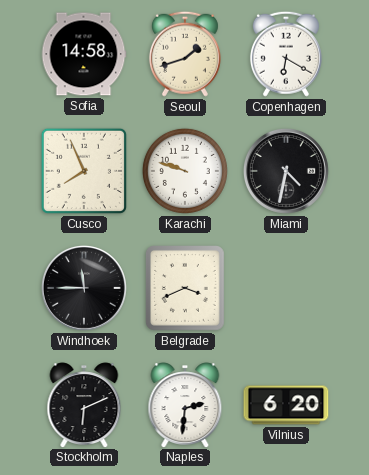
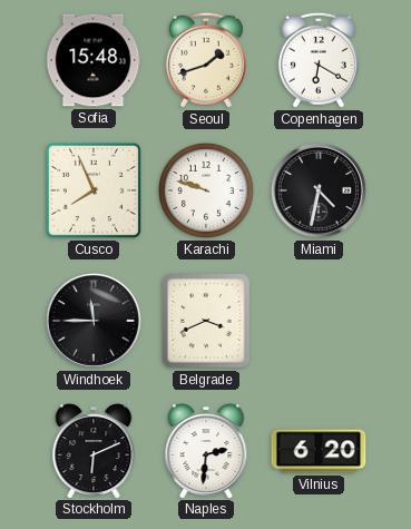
Sofia: 14:58 -> 15:48
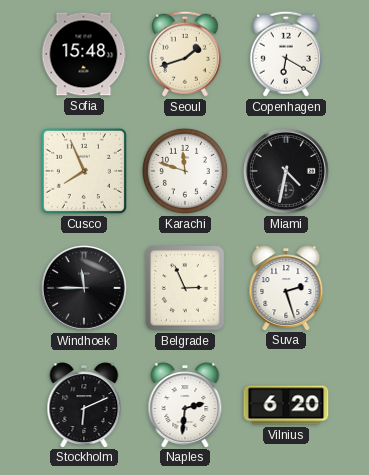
Karachi: 9:48 -> 11:48
Belgrade: 3:41 -> 2:56
Suva: none -> 2:27
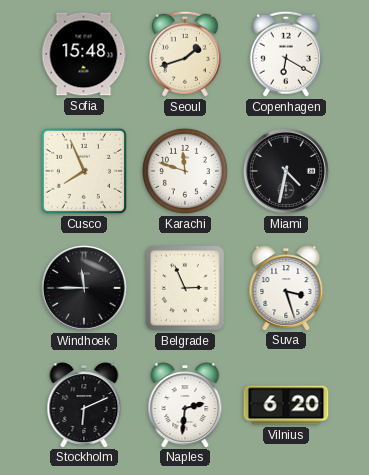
Suva: 2:27 -> 3:27
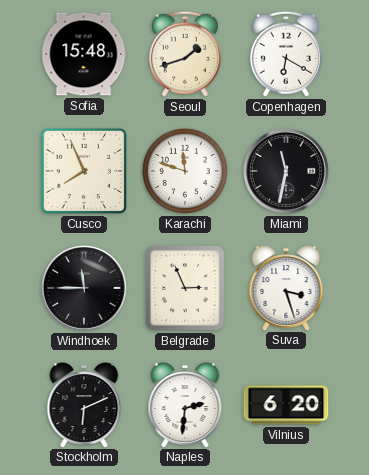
Miami: 4:32 -> 11:32
